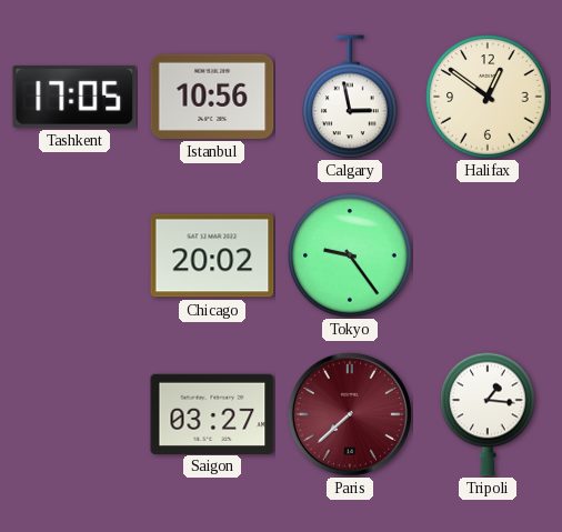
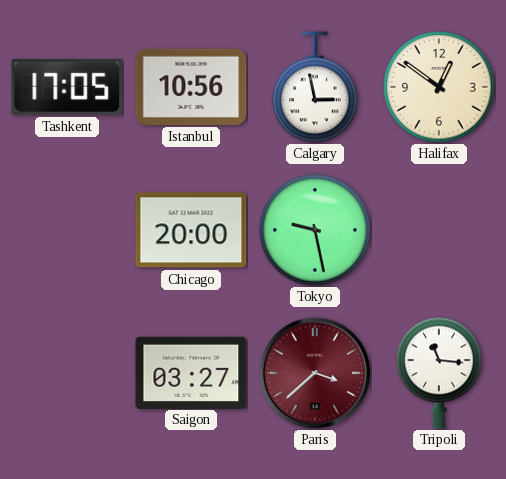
Chicago: 20:02 -> 20:00
Tokyo: 9:24 -> 9:28
Paris: 7:38 -> 3:38
Tripoli: 1:16 -> 11:16
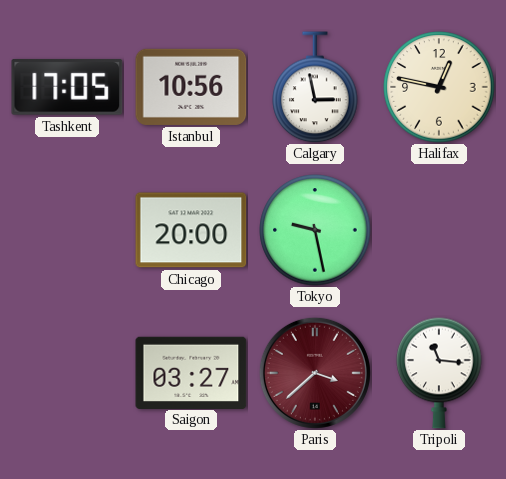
Halifax: 12:51 -> 12:47
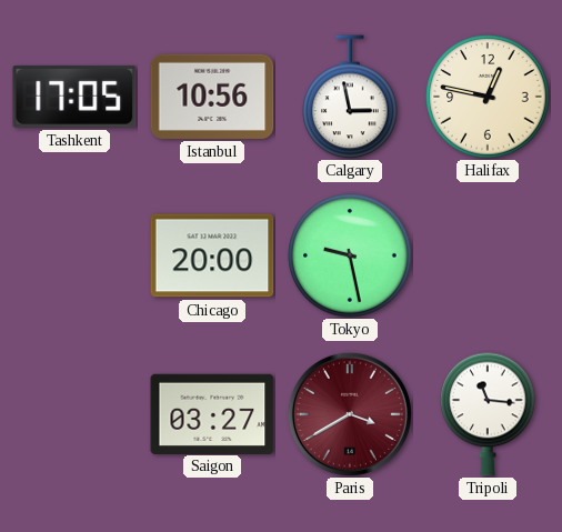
Paris: 3:38 -> 3:40
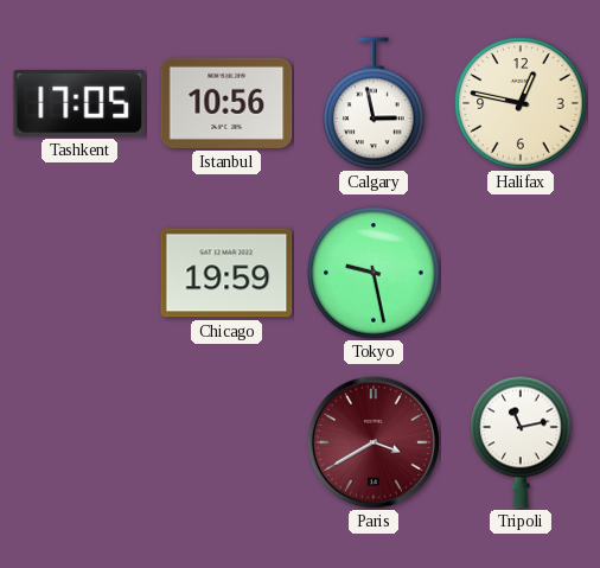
Chicago: 20:00 -> 19:59
Saigon: 03:27 -> none
Tripoli: 11:16 -> 11:13
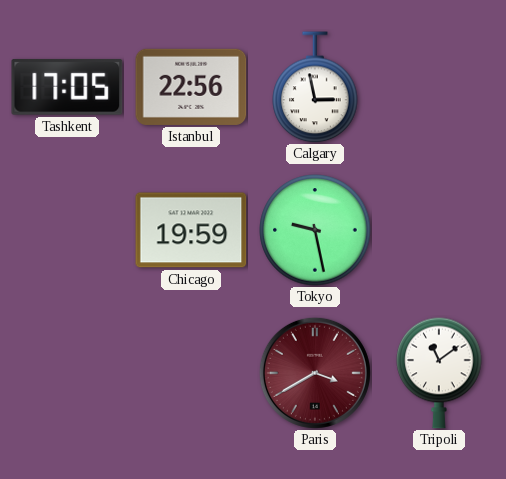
Istanbul: 10:56 -> 22:56
Halifax: 12:47 -> none
Tripoli: 11:13 -> 11:09
